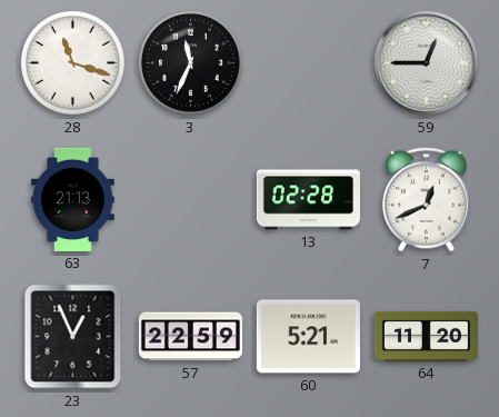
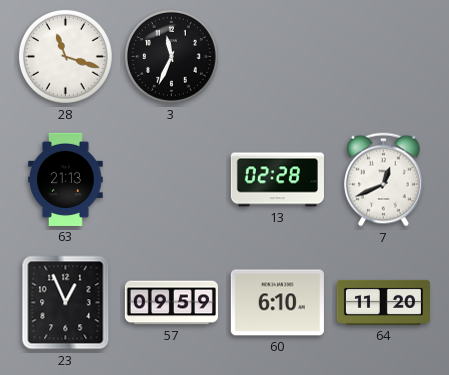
59: 12:45 -> none
57: 22:59 -> 09:59
60: 5:21 -> 6:10
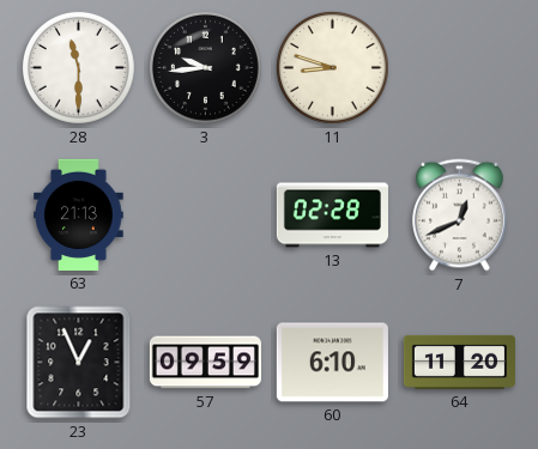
28: 11:18 -> 11:30
3: 11:34 -> 9:44
11: none -> 8:48
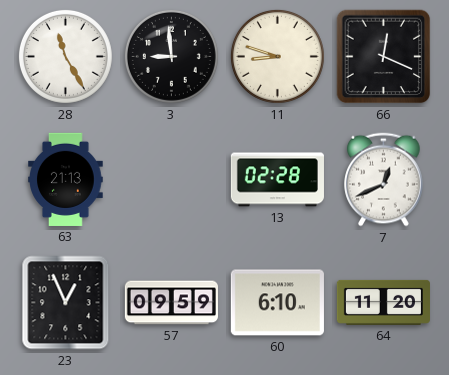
28: 11:30 -> 11:25
3: 9:44 -> 8:59
66: none -> 12:19
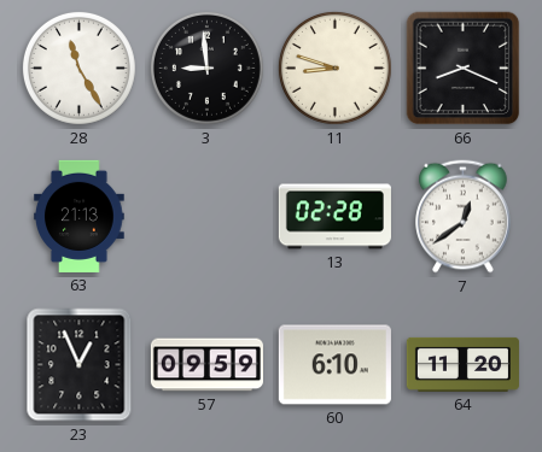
66: 12:19 -> 8:19
7: 12:41 -> 12:39
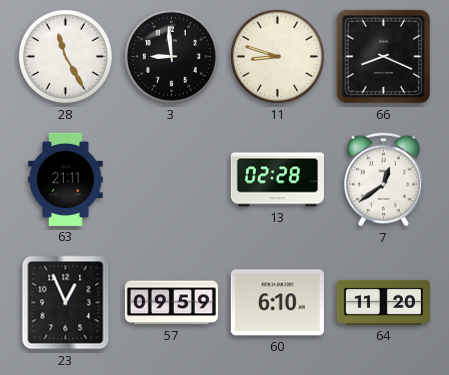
63: 21:13 -> 21:11
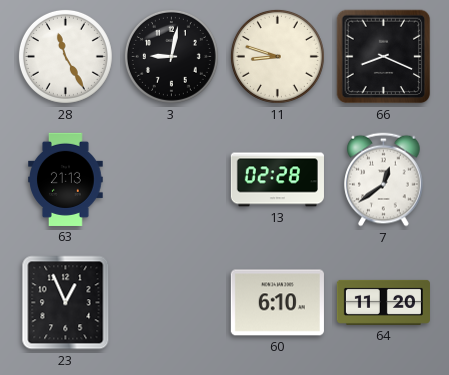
3: 8:59 -> 9:02
63: 21:11 -> 21:13
57: 09:59 -> none
